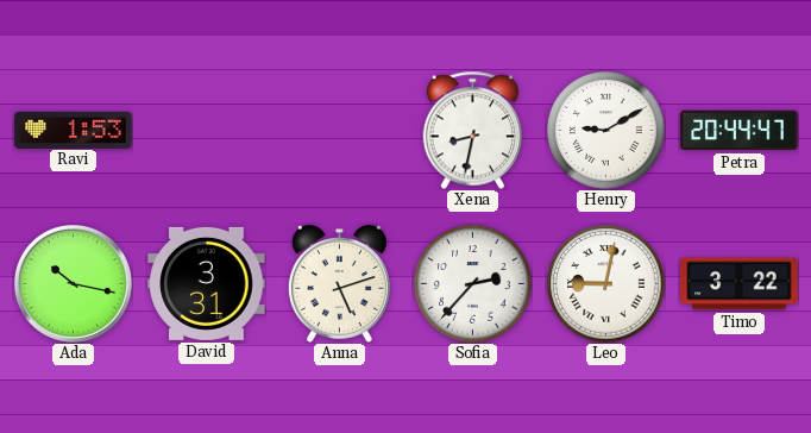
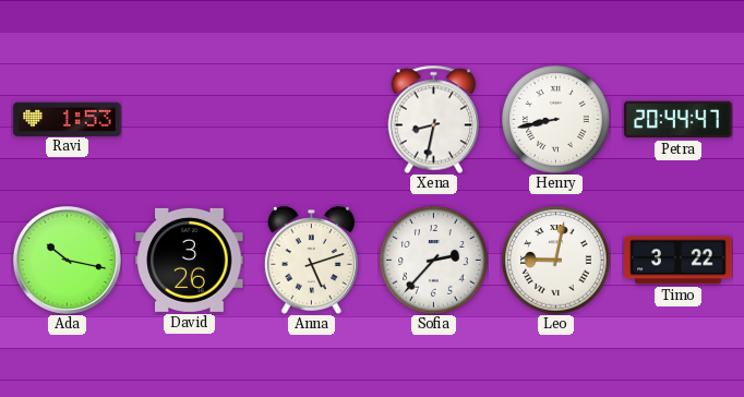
Henry: 9:10 -> 8:43
David: 3:31 -> 3:26
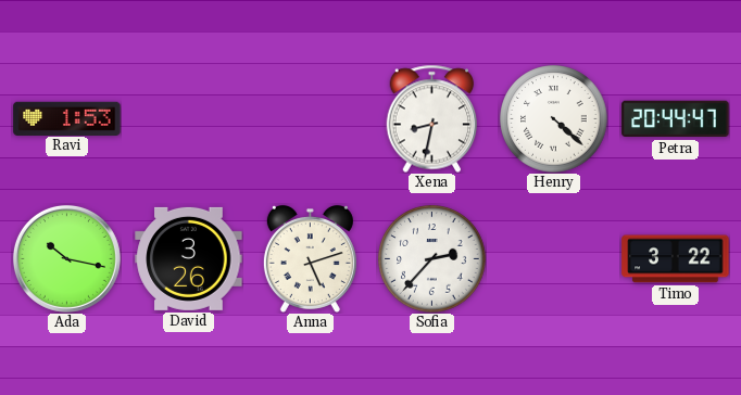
Henry: 8:43 -> 4:22
Leo: 9:02 -> none
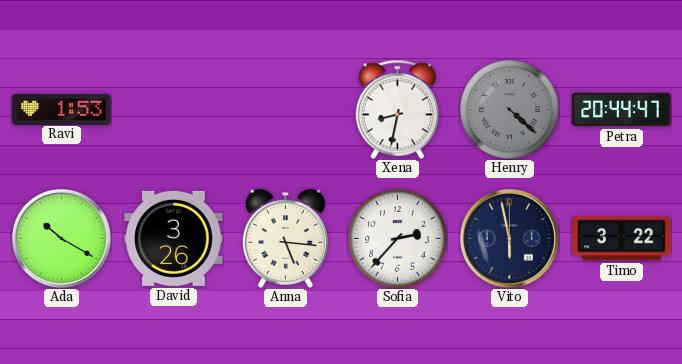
Henry dial: white -> grey
Ada: 10:17 -> 10:20
Anna: 5:12 -> 5:16
Vito: none -> 5:58
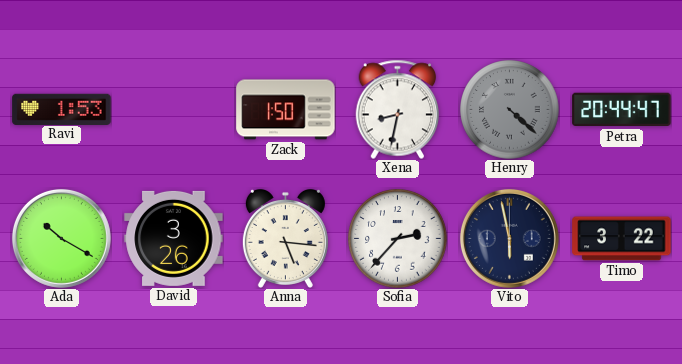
Zack: none -> 1:50
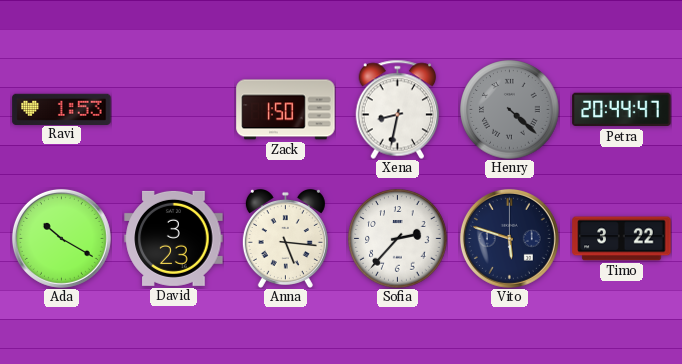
David: 3:26 -> 3:23
Vito: 5:58 -> 5:48
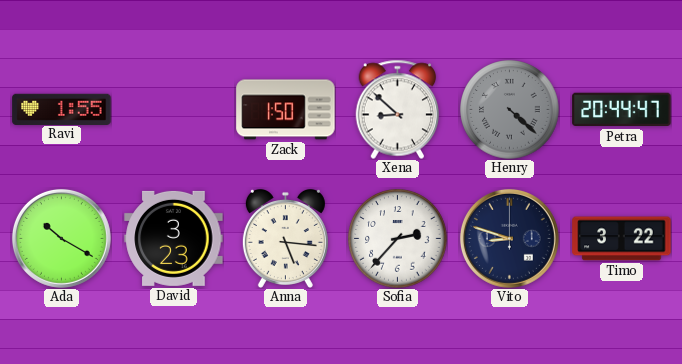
Ravi: 1:53 -> 1:55
Xena: 8:32 -> 8:52
Vito: 5:48 -> 8:48
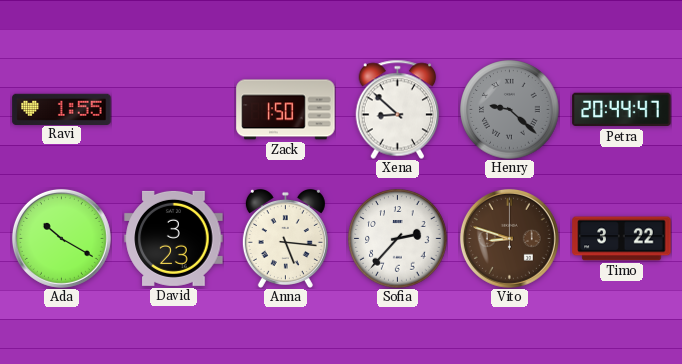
Henry: 4:22 -> 9:22
Vito dial: navy -> brown
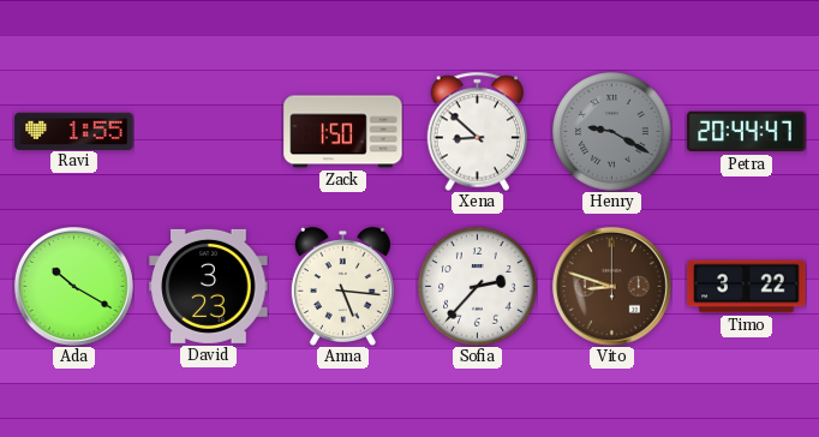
Henry: 9:22 -> 9:20
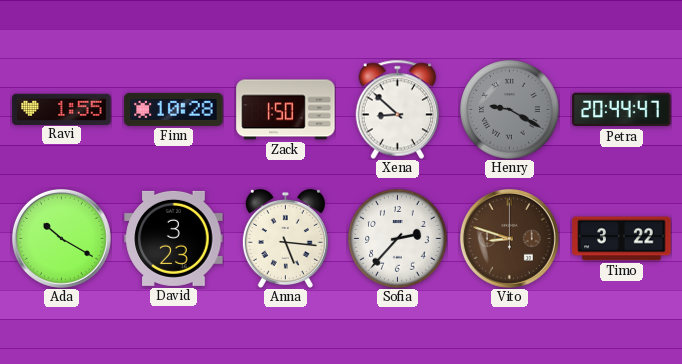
Finn: none -> 10:28
